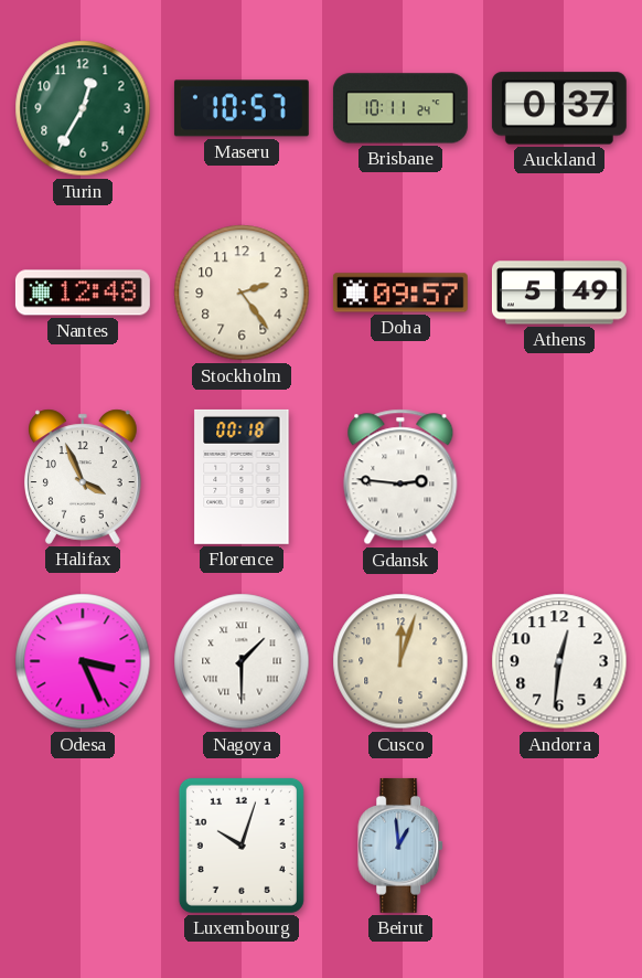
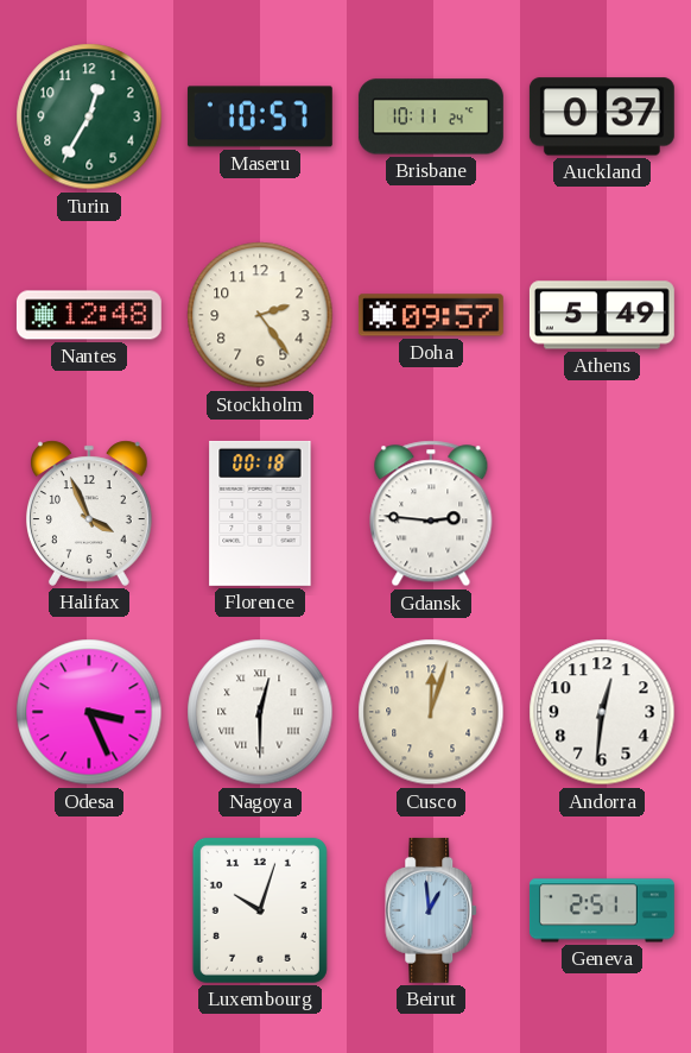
Nagoya: 1:30 -> 12:30
Geneva: none -> 2:51
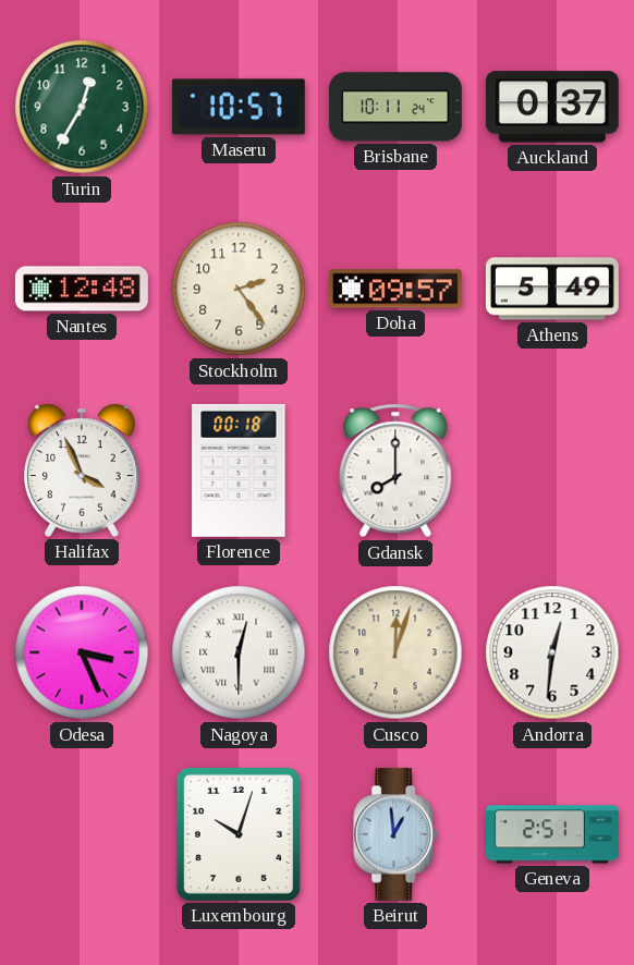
Gdansk: 2:46 -> 8:00
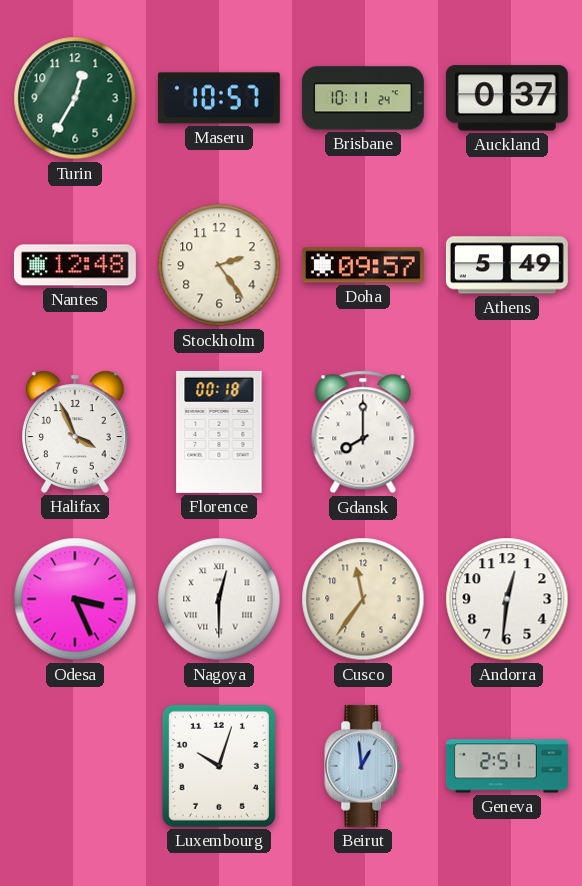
Cusco: 12:03 -> 11:36
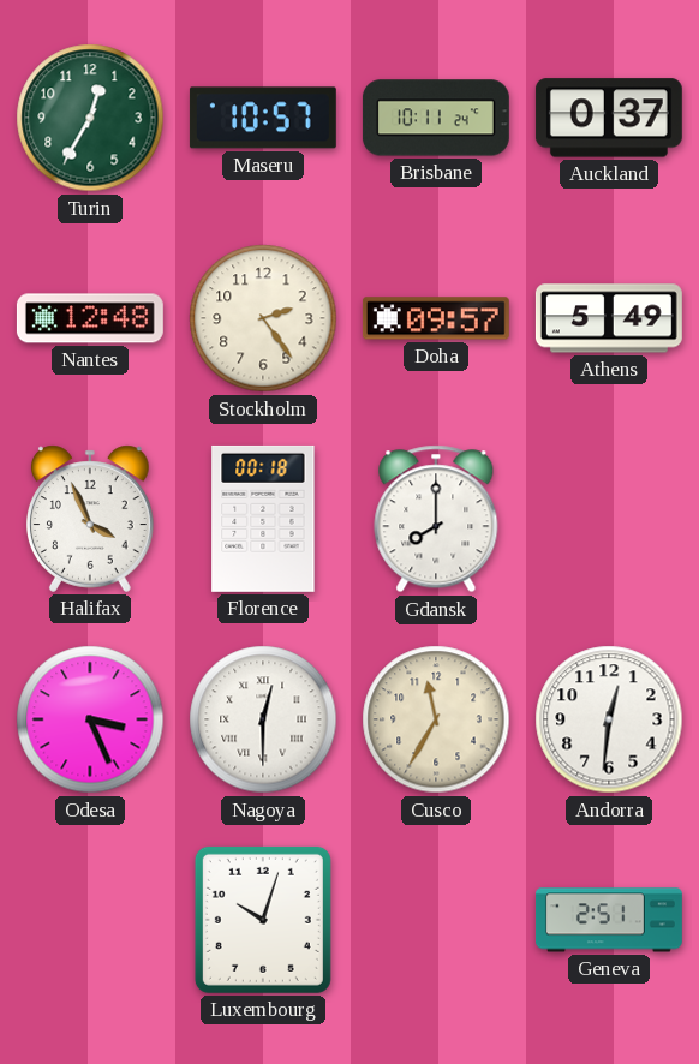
Cusco: 11:36 -> 11:35
Beirut: 12:59 -> none
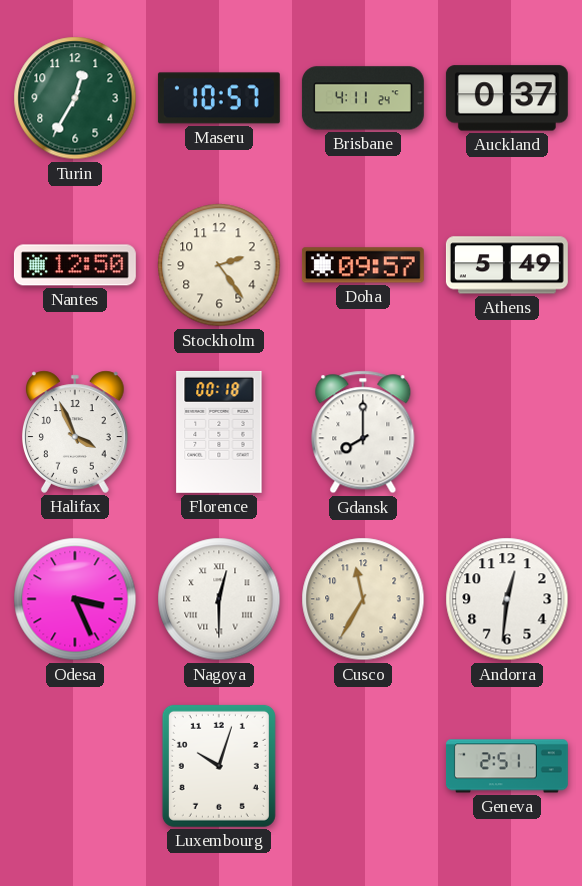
Brisbane: 10:11 -> 4:11
Nantes: 12:48 -> 12:50
